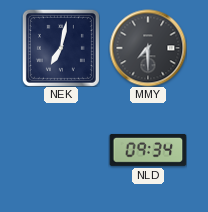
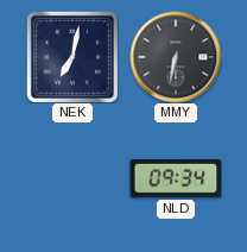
MMY: 7:30 -> 6:32
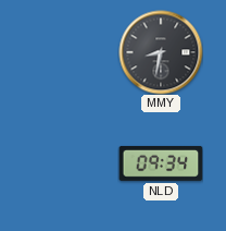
NEK: 7:02 -> none
MMY: 6:32 -> 8:32
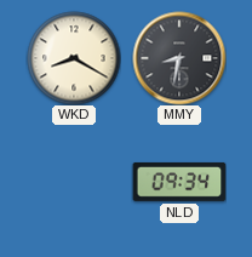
WKD: none -> 8:20
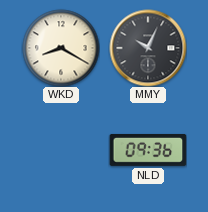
MMY: 8:32 -> 10:04
NLD: 09:34 -> 09:36
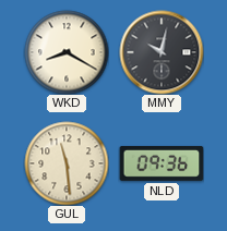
MMY: 10:04 -> 10:02
GUL: none -> 11:29
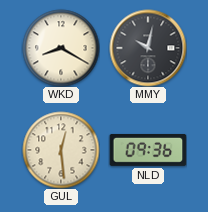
GUL: 11:29 -> 12:29
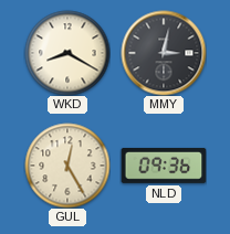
MMY: 10:02 -> 3:02
GUL: 12:29 -> 12:25
